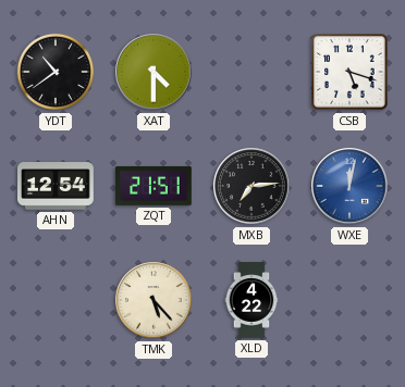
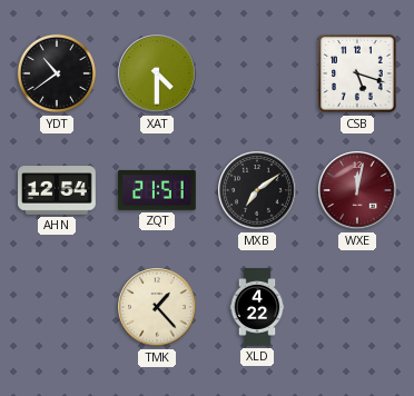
MXB: 7:14 -> 7:09
WXE dial: blue -> burgundy
TMK: 5:23 -> 1:23
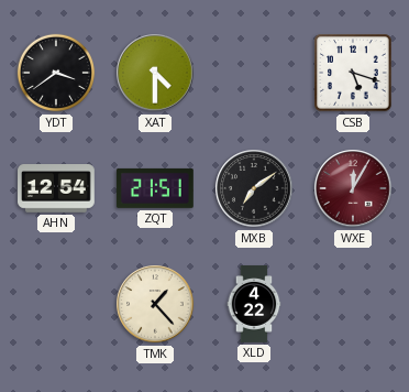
YDT: 10:39 -> 3:39
WXE: 12:02 -> 12:05
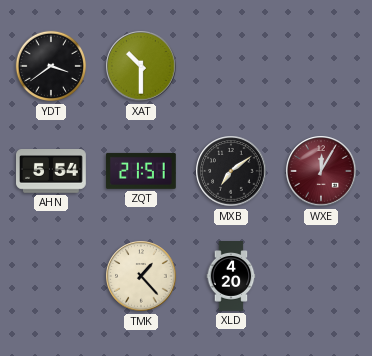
XAT: 4:30 -> 10:30
CSB: 5:18 -> none
AHN: 12:54 -> 5:54
XLD: 4:22 -> 4:20
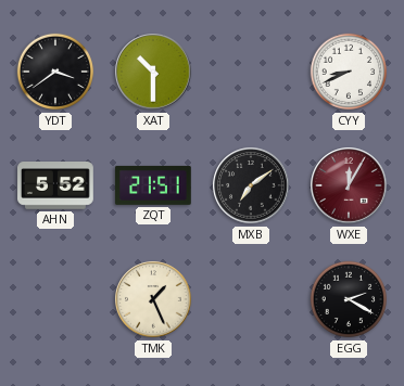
CYY: none -> 8:41
AHN: 5:54 -> 5:52
TMK: 1:23 -> 1:26
XLD: 4:20 -> none
EGG: none -> 2:20
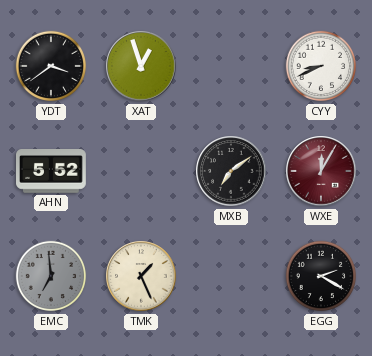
XAT: 10:30 -> 12:57
ZQT: 21:51 -> none
EMC: none -> 6:59
